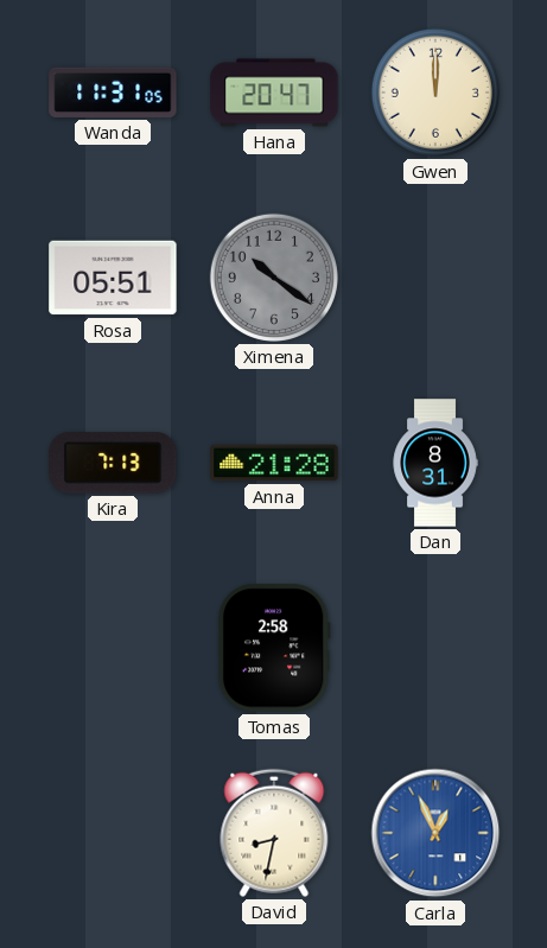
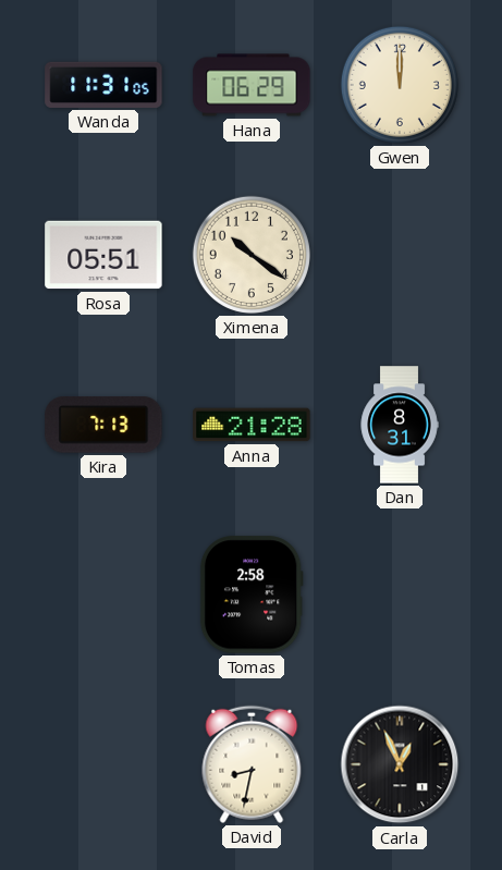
Hana: 20:47 -> 06:29
Ximena dial: grey -> cream
Carla dial: blue -> black
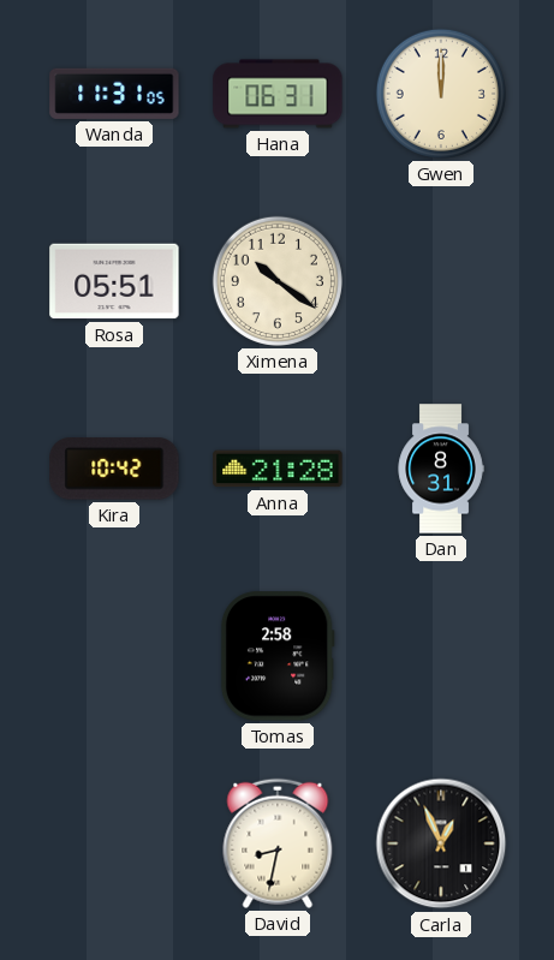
Hana: 06:29 -> 06:31
Kira: 7:13 -> 10:42
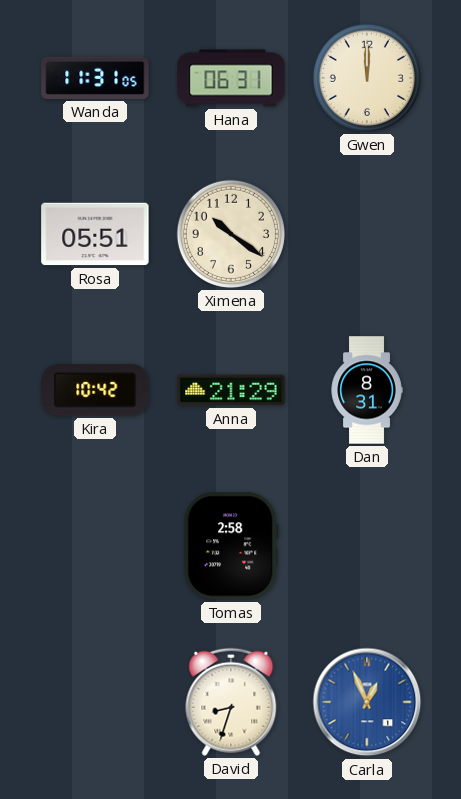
Anna: 21:28 -> 21:29
David: 8:32 -> 8:33
Carla dial: black -> blue
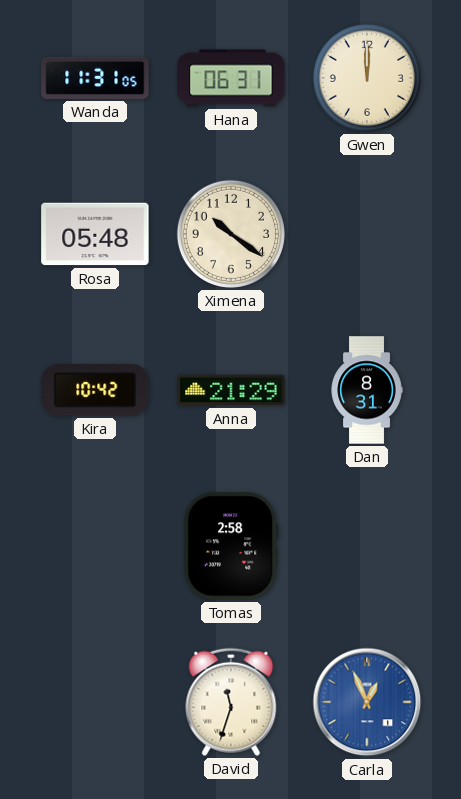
Rosa: 05:51 -> 05:48
David: 8:33 -> 11:33
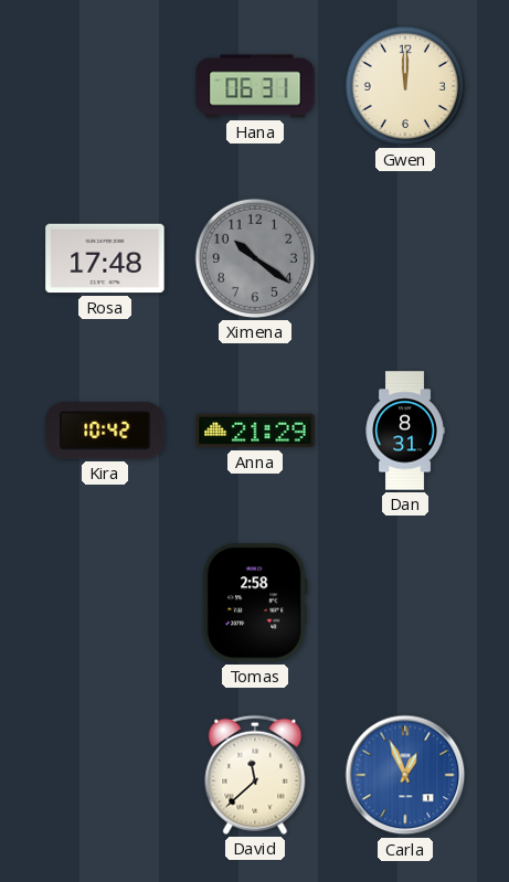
Wanda: 11:31 -> none
Rosa: 05:48 -> 17:48
Ximena dial: cream -> grey
David: 11:33 -> 11:38
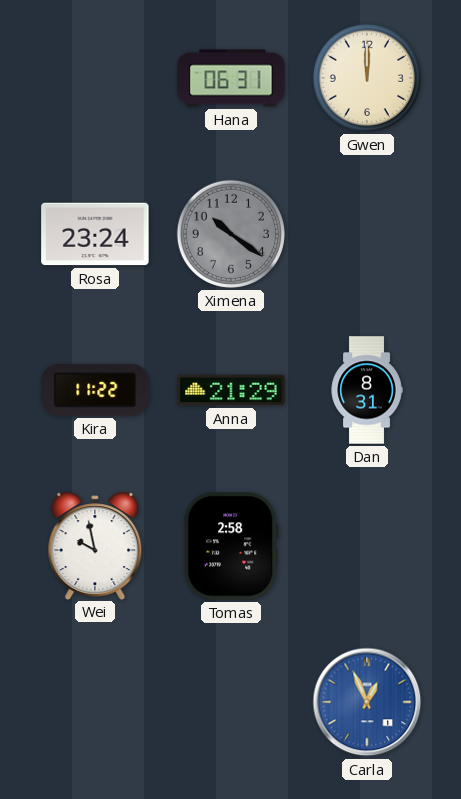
Rosa: 17:48 -> 23:24
Kira: 10:42 -> 11:22
Wei: none -> 9:58
David: 11:38 -> none
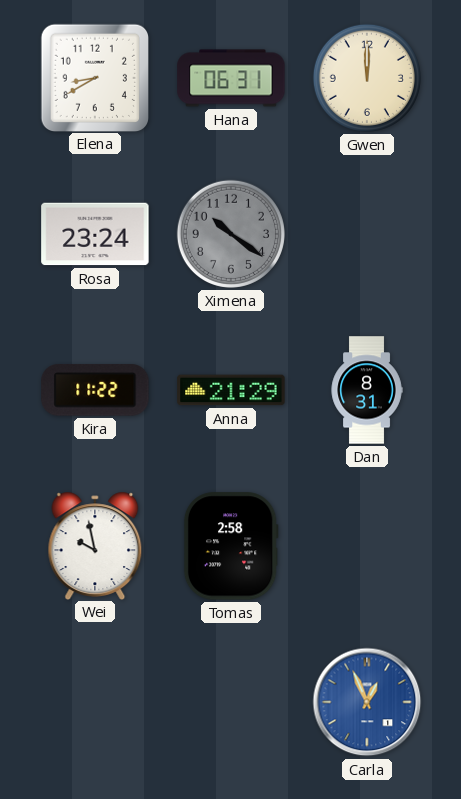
Elena: none -> 8:40
